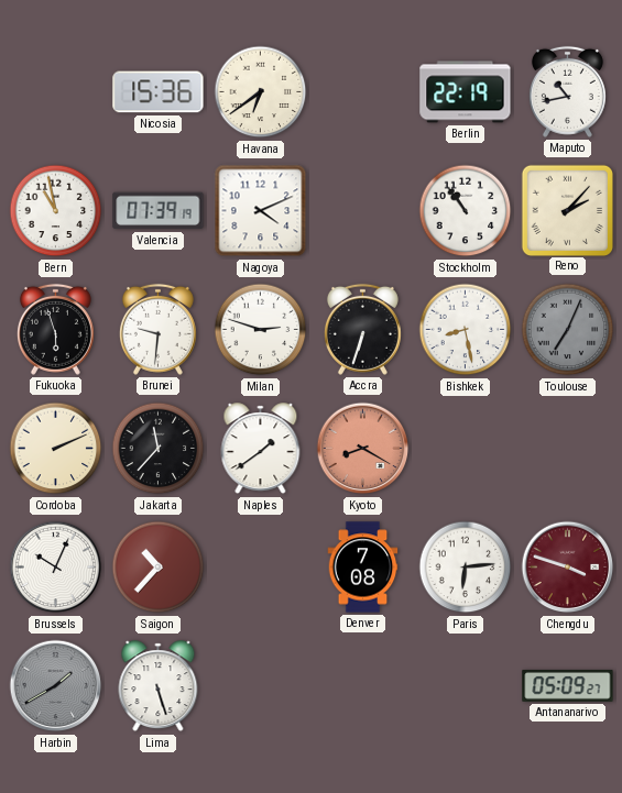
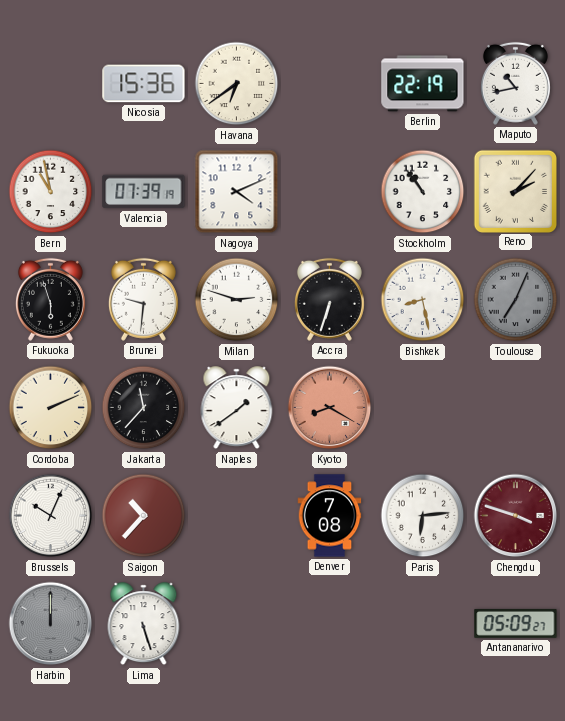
Harbin: 1:40 -> 12:00
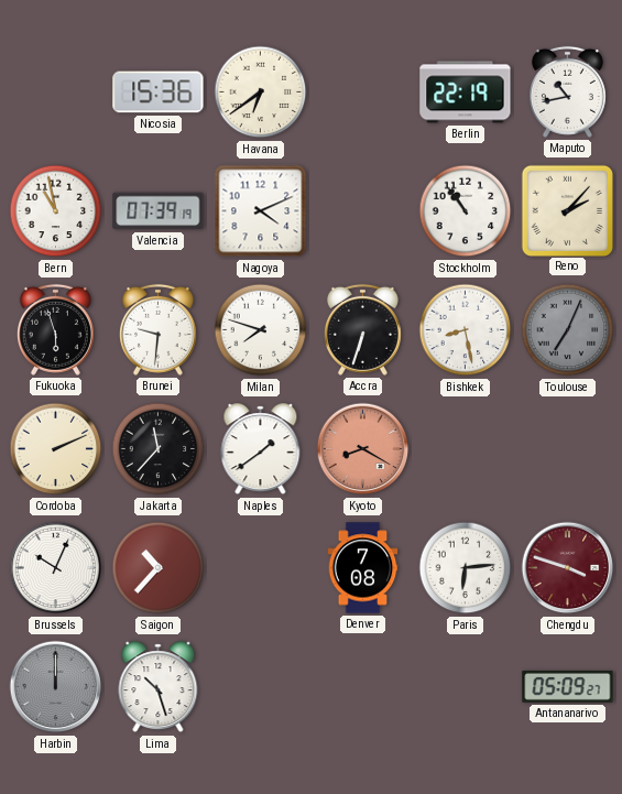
Milan: 2:48 -> 7:48
Lima: 5:27 -> 10:27
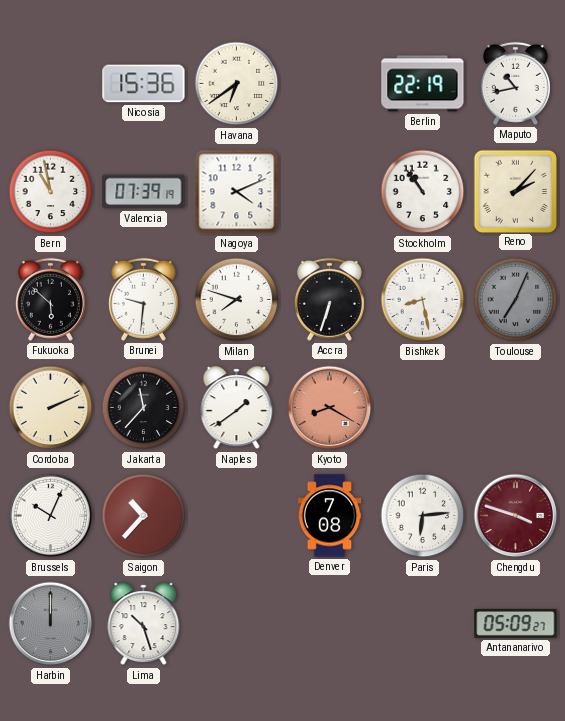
Fukuoka: 5:57 -> 5:52
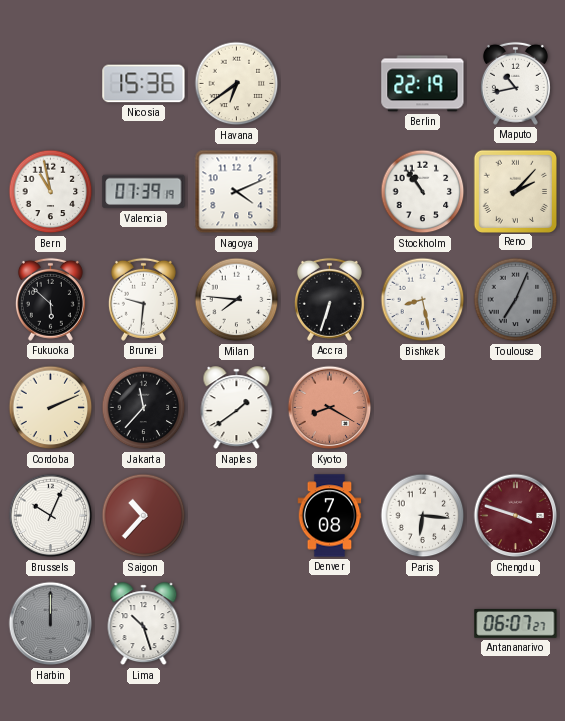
Milan: 7:48 -> 7:46
Paris: 6:14 -> 6:16
Antananarivo: 05:09 -> 06:07
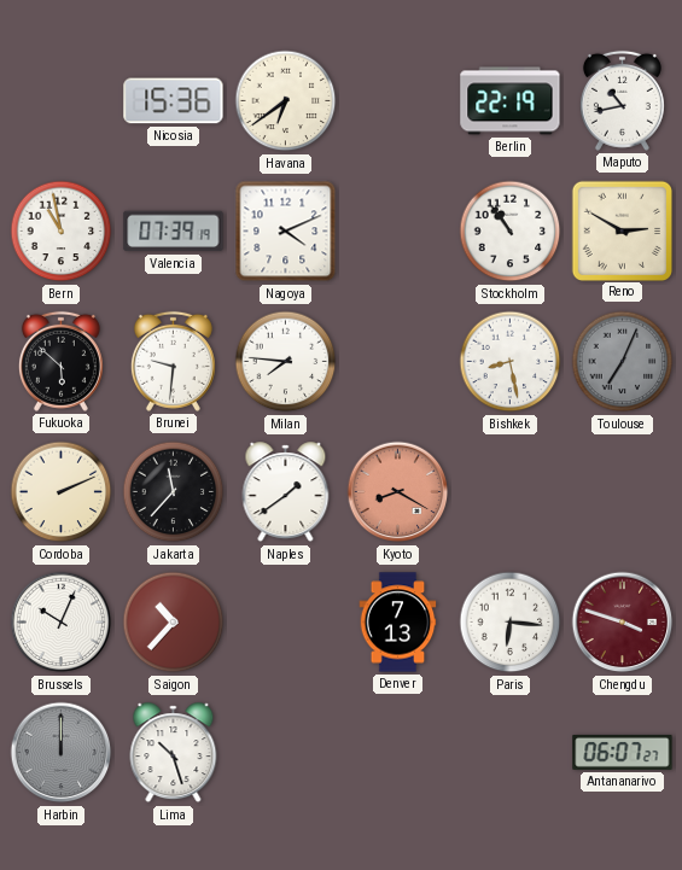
Reno: 2:07 -> 2:50
Accra: 6:33 -> none
Denver: 7:08 -> 7:13
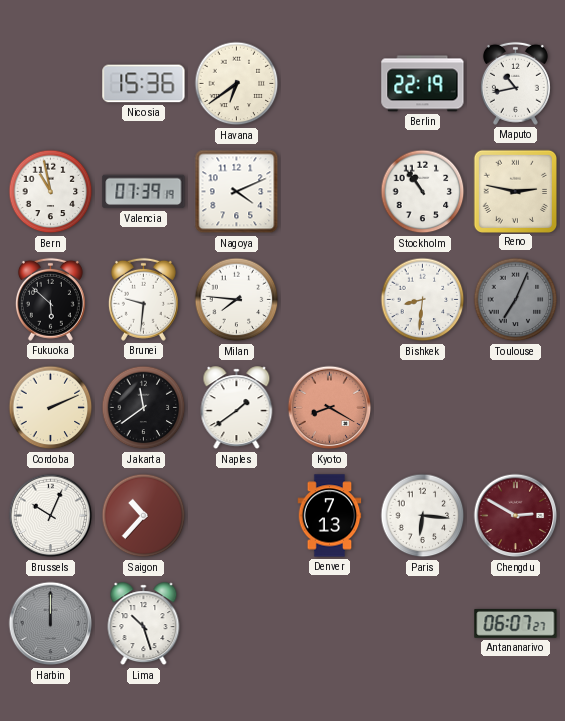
Reno: 2:50 -> 2:47
Bishkek: 8:28 -> 8:31
Jakarta: 11:37 -> 11:39
Chengdu: 3:48 -> 2:50
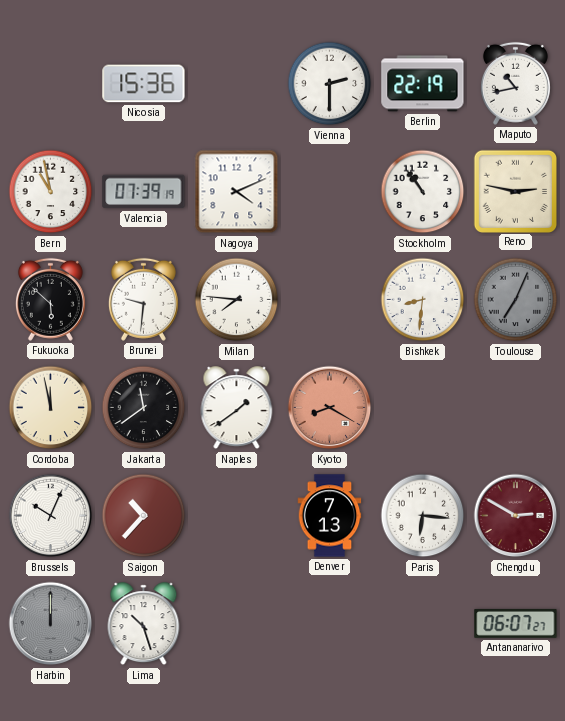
Havana: 6:39 -> none
Vienna: none -> 2:30
Cordoba: 2:11 -> 11:58
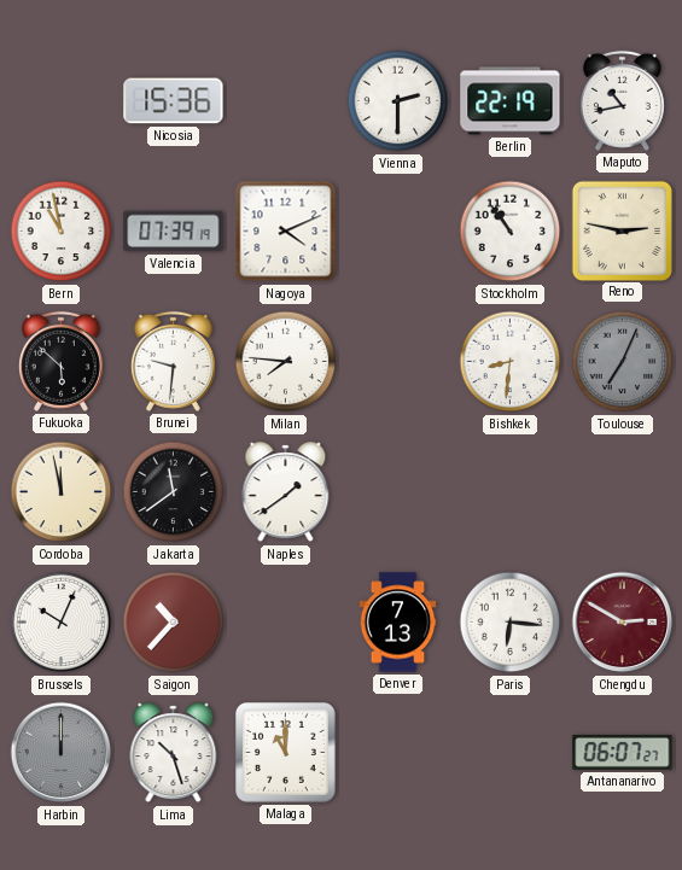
Kyoto: 8:20 -> none
Malaga: none -> 11:00
